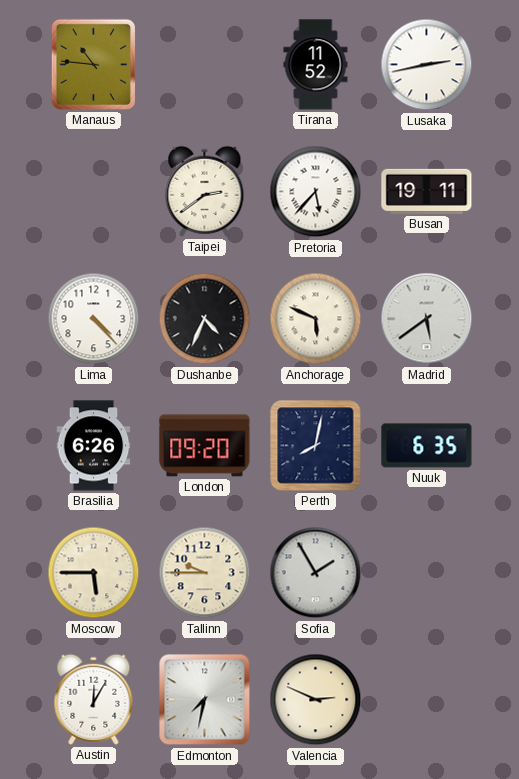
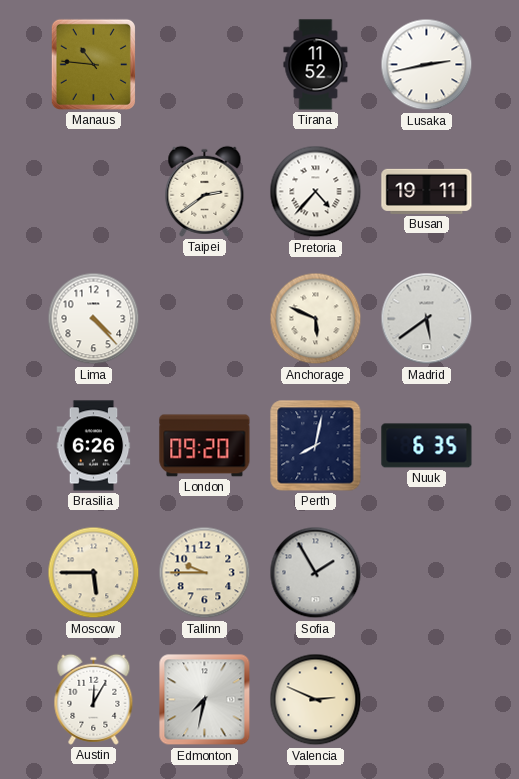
Pretoria: 5:37 -> 4:37
Dushanbe: 4:34 -> none
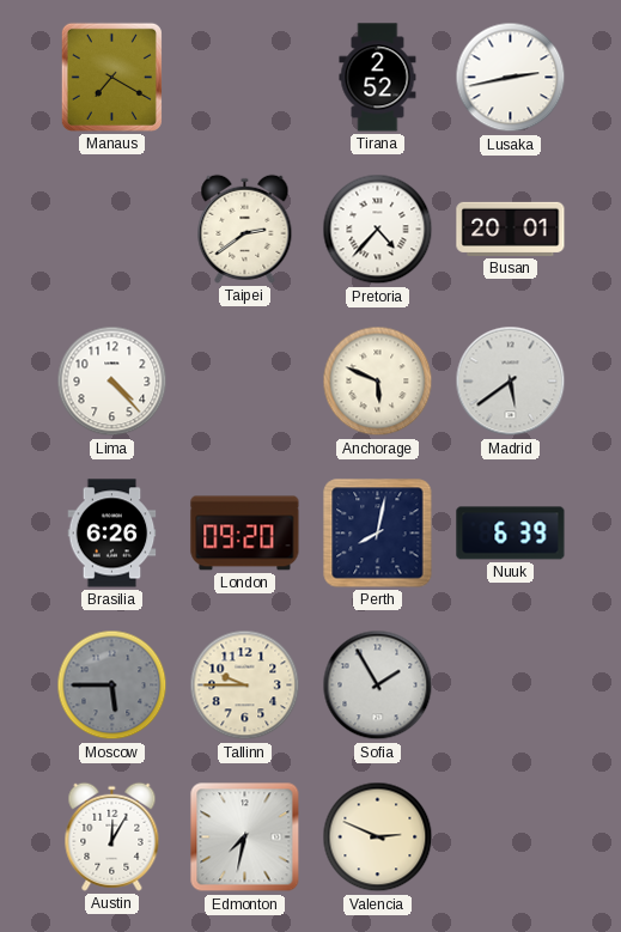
Manaus: 10:46 -> 7:20
Tirana: 11:52 -> 2:52
Busan: 19:11 -> 20:01
Nuuk: 6:35 -> 6:39
Moscow dial: cream -> grey
